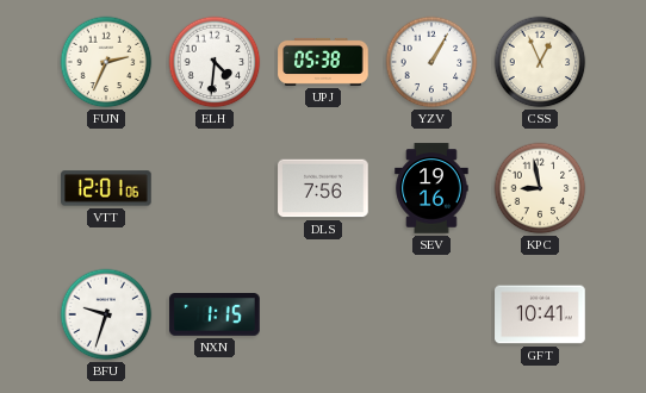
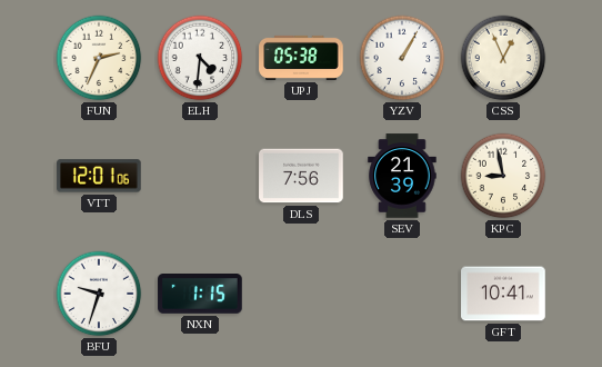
SEV: 19:16 -> 21:39
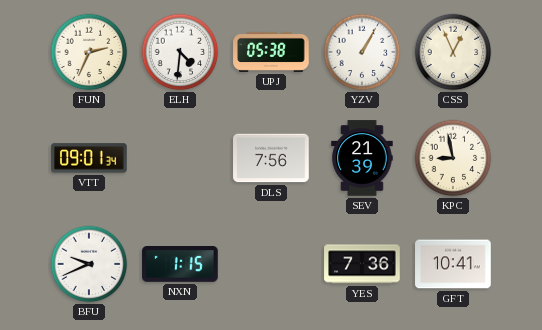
VTT: 12:01 -> 09:01
BFU: 9:33 -> 9:41
YES: none -> 7:36
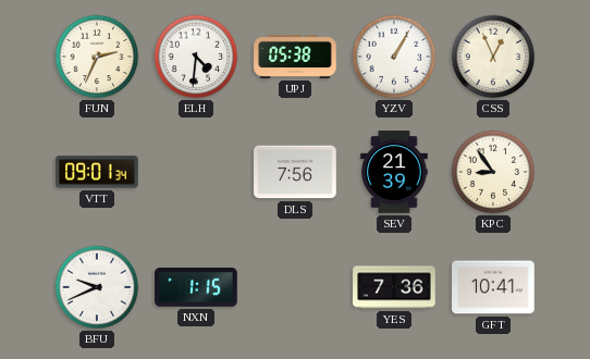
KPC: 8:58 -> 8:54
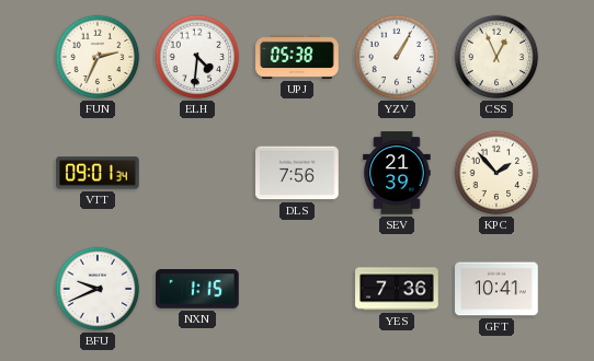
KPC: 8:54 -> 1:53
